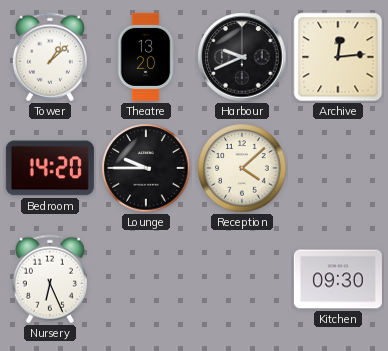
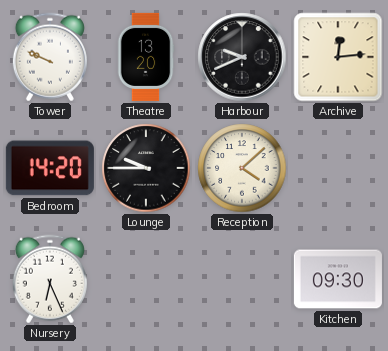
Tower: 1:08 -> 9:49
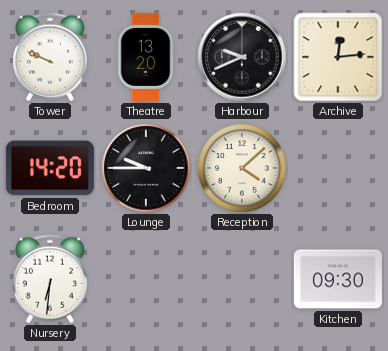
Nursery: 6:26 -> 6:31
